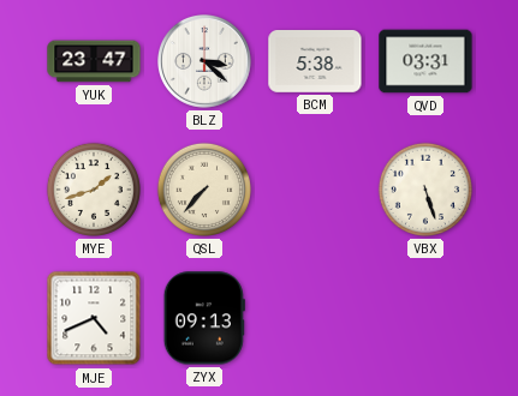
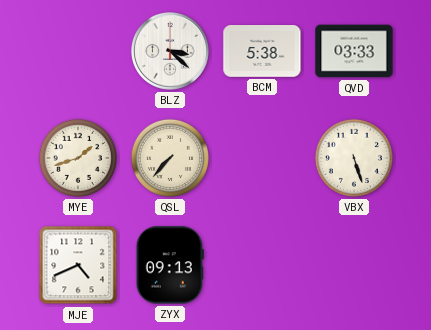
YUK: 23:47 -> none
QVD: 03:31 -> 03:33
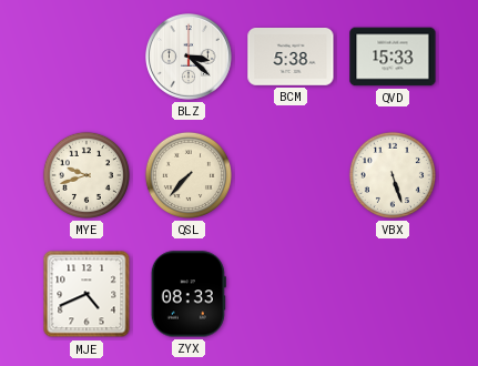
QVD: 03:33 -> 15:33
MYE: 1:42 -> 9:42
ZYX: 09:13 -> 08:33
